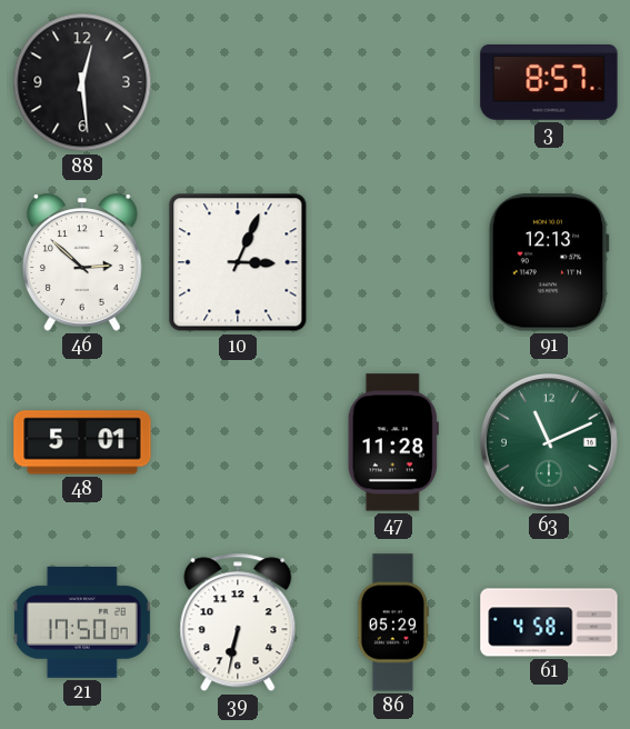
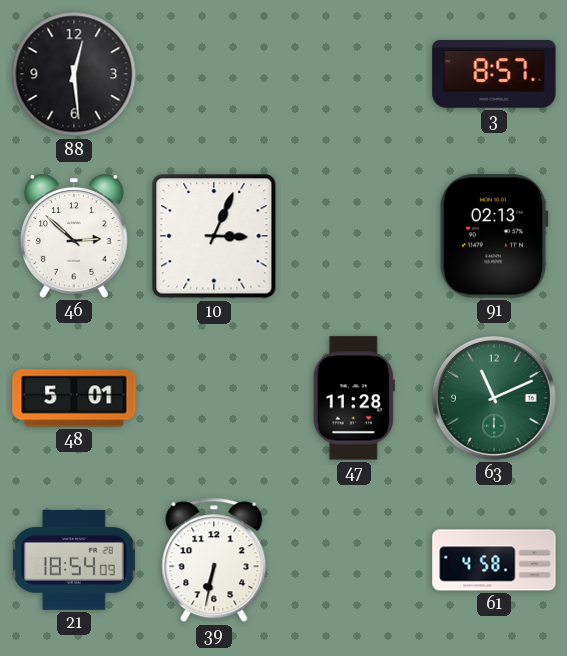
91: 12:13 -> 02:13
21: 17:50 -> 18:54
86: 05:29 -> none
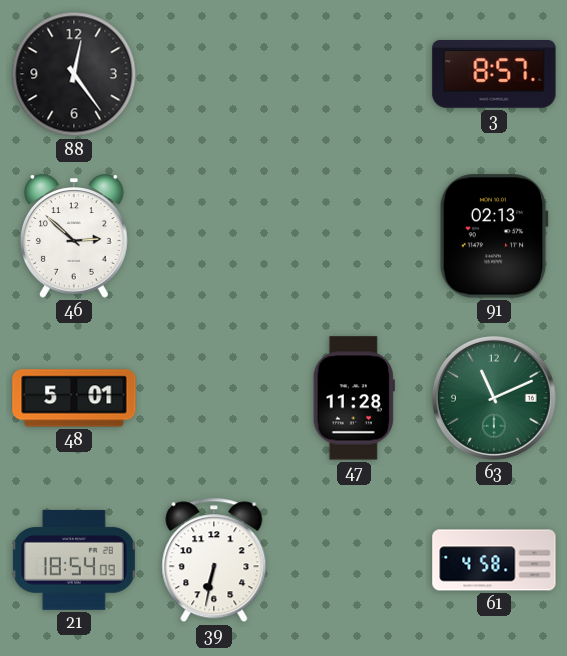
88: 12:29 -> 12:24
10: 3:04 -> none
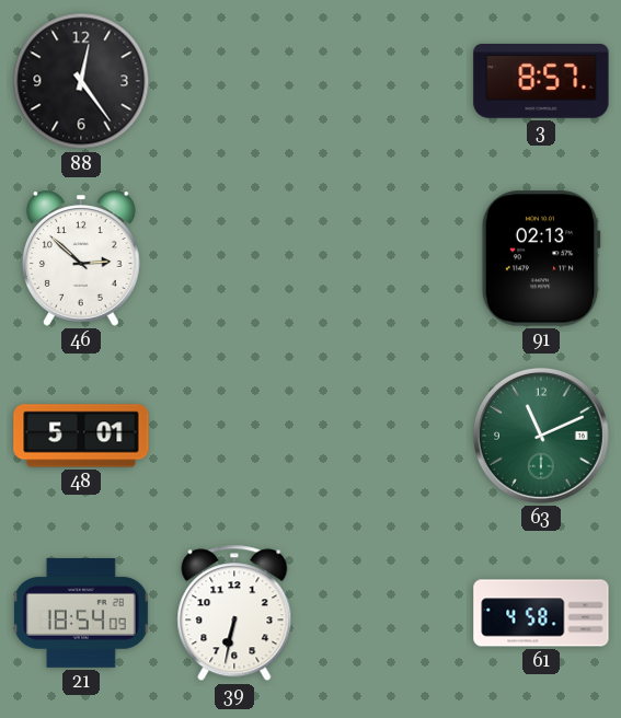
47: 11:28 -> none
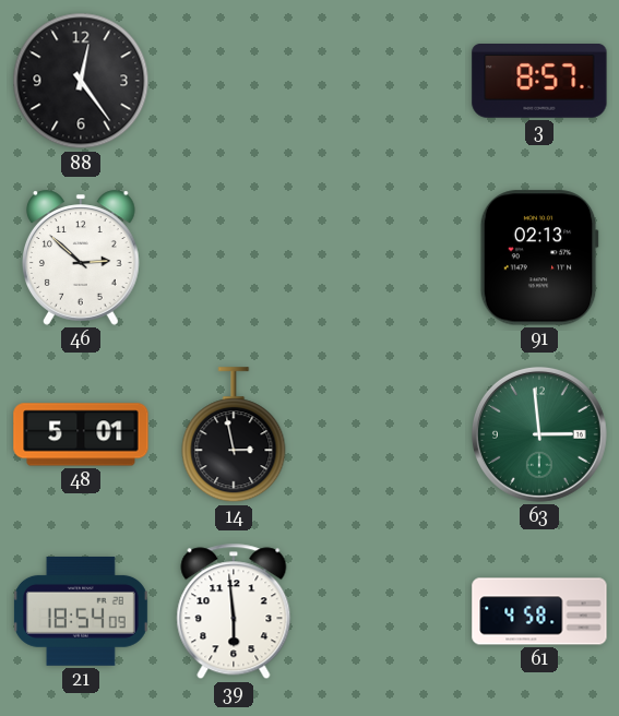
14: none -> 2:58
63: 11:11 -> 2:59
39: 6:32 -> 5:59
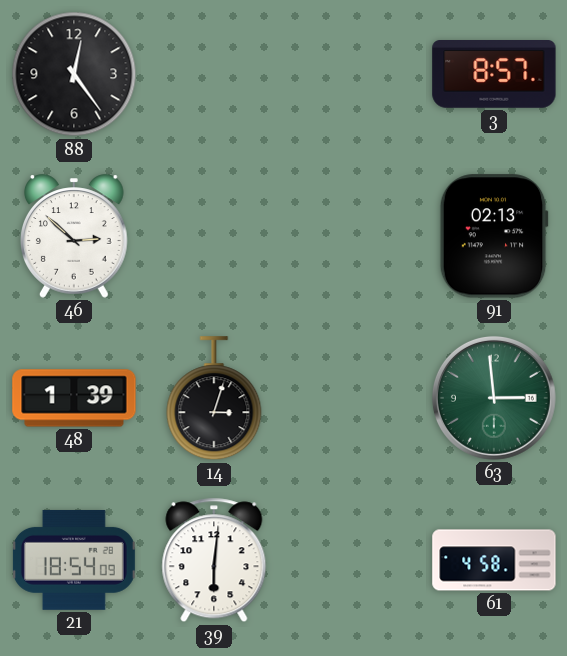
48: 5:01 -> 1:39
14: 2:58 -> 3:03
39: 5:59 -> 6:01
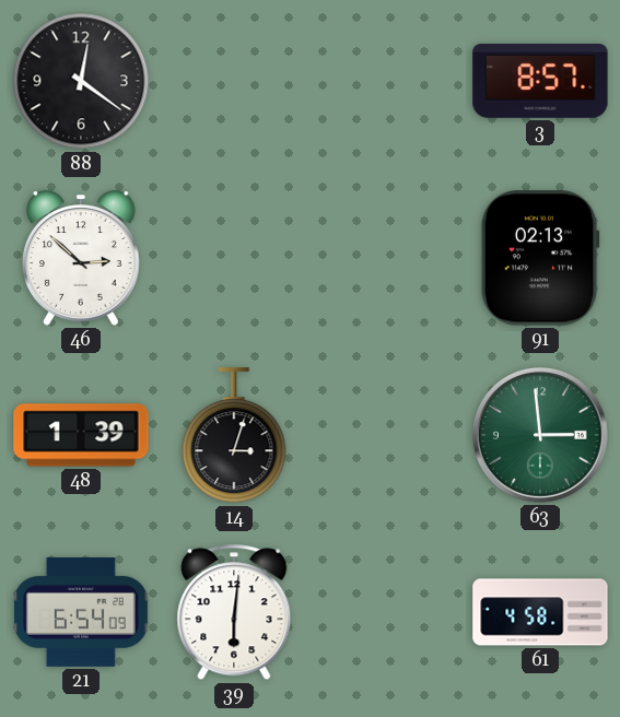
88: 12:24 -> 12:21
21: 18:54 -> 6:54
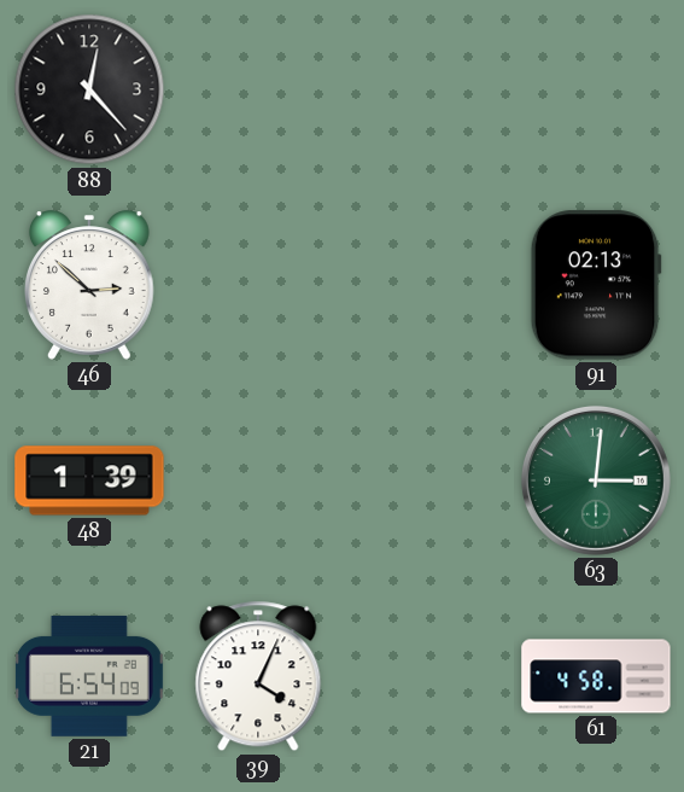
88: 12:21 -> 12:23
3: 8:57 -> none
14: 3:03 -> none
63: 2:59 -> 3:01
39: 6:01 -> 4:04
